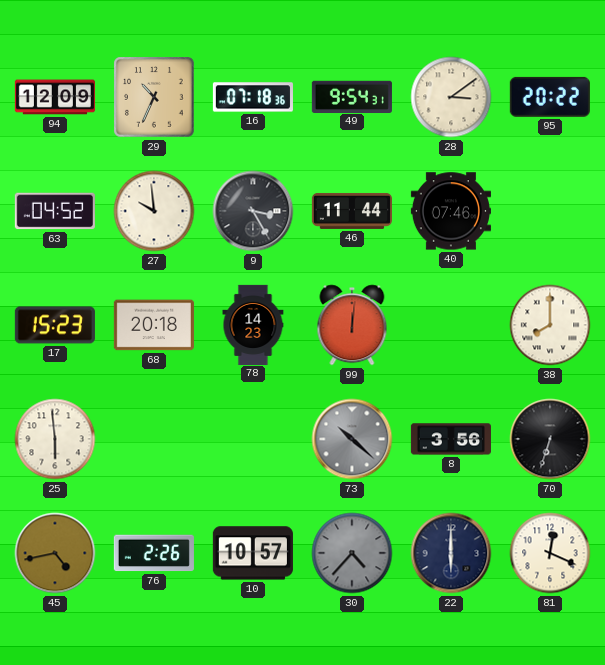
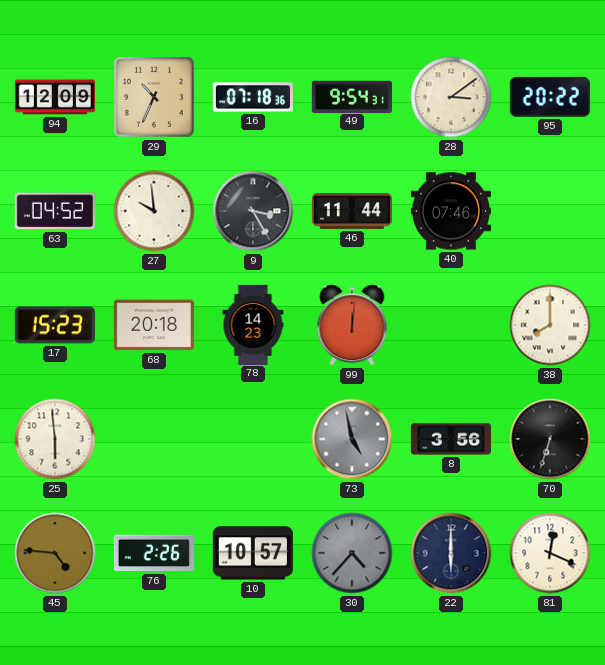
73: 10:22 -> 4:58
45: 4:43 -> 4:46
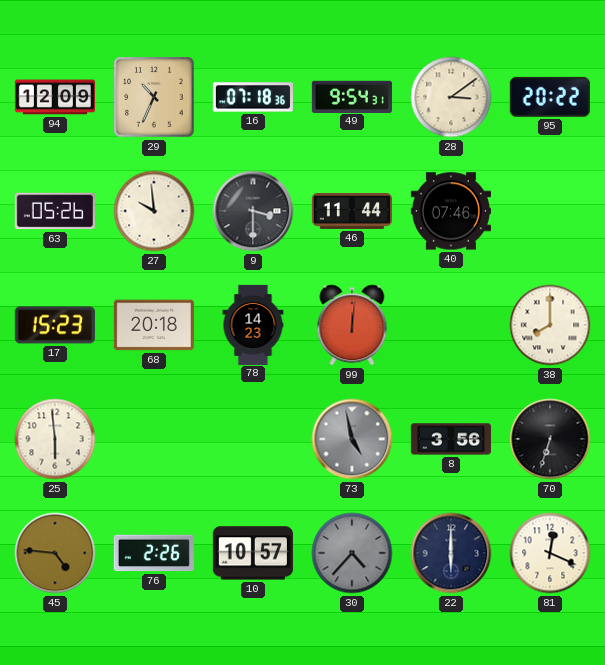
63: 04:52 -> 05:26
9: 3:25 -> 3:30
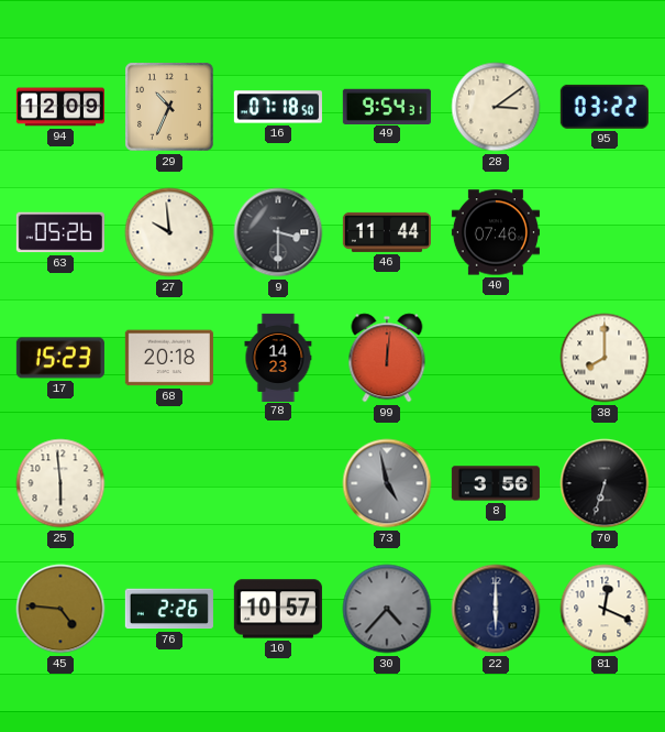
16: 07:18:36 -> 07:18:50
95: 20:22 -> 03:22
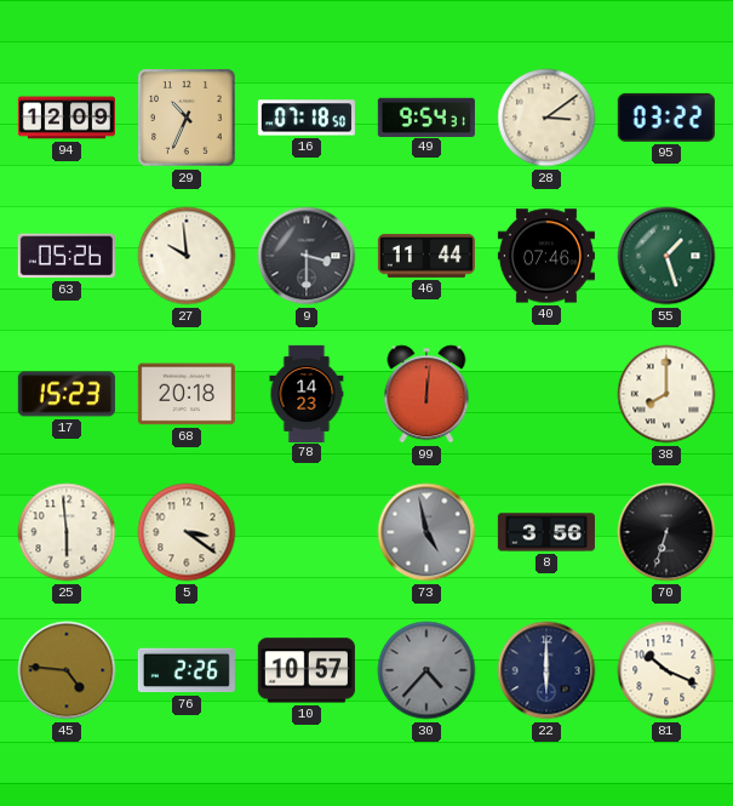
55: none -> 1:27
5: none -> 3:21
81: 12:19 -> 10:19
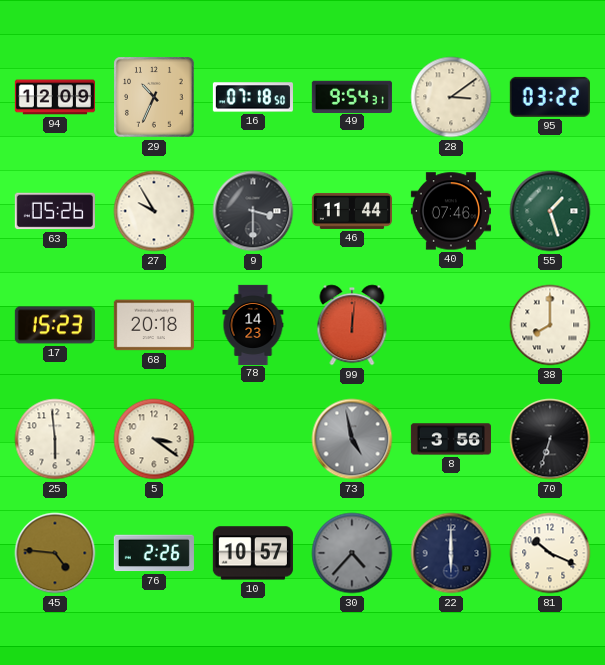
27: 9:59 -> 9:55
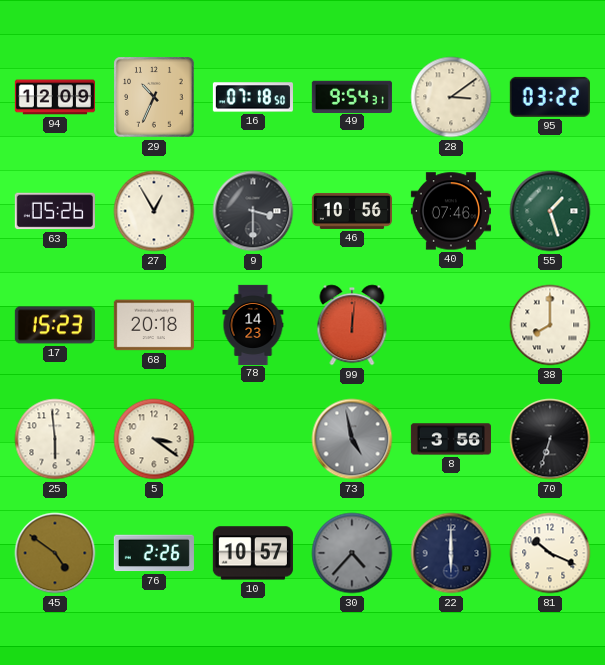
27: 9:55 -> 12:55
46: 11:44 -> 10:56
45: 4:46 -> 4:51
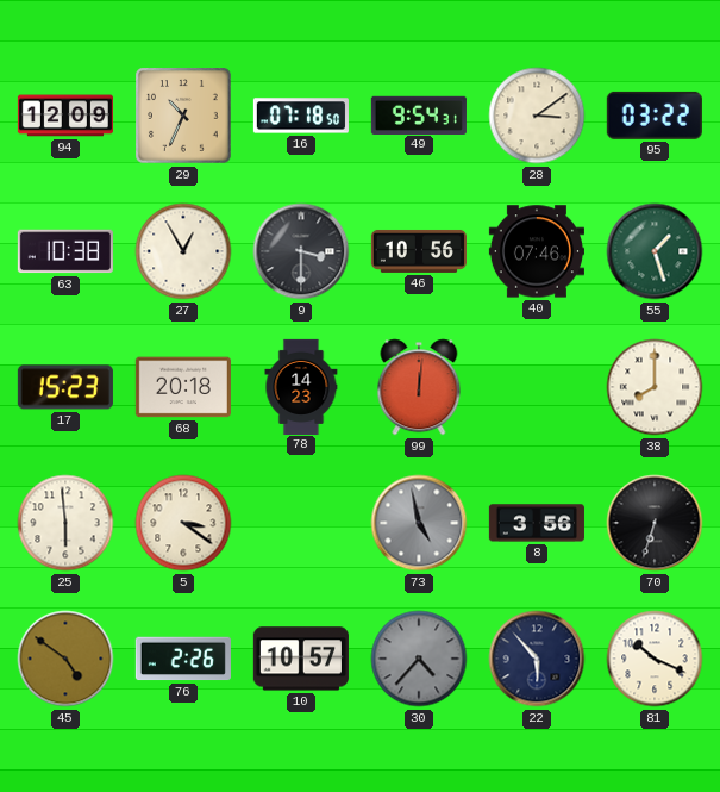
63: 05:26 -> 10:38
22: 6:00 -> 5:53
